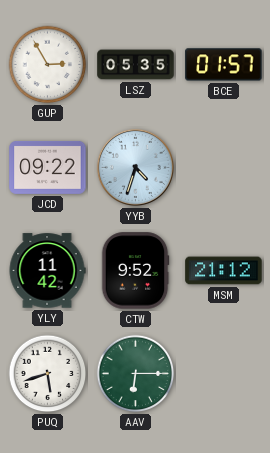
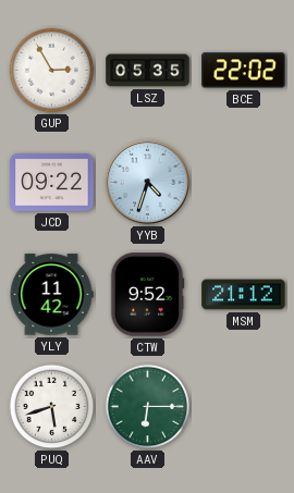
BCE: 01:57 -> 22:02
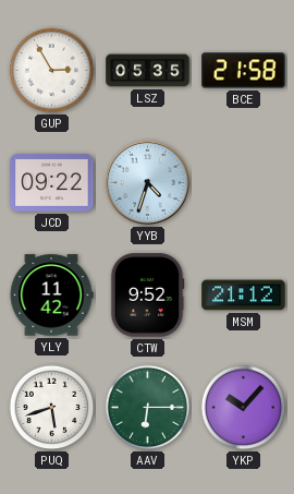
BCE: 22:02 -> 21:58
YKP: none -> 10:07
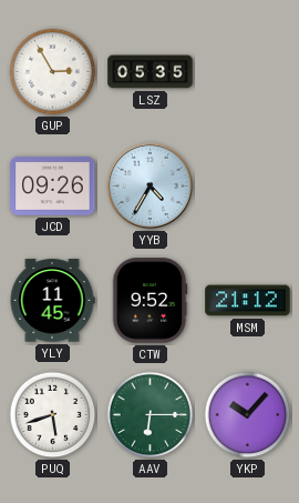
BCE: 21:58 -> none
JCD: 09:22 -> 09:26
YYB: 4:33 -> 4:35
YLY: 11:42 -> 11:45
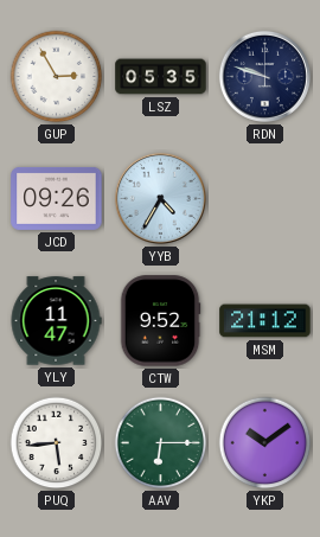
RDN: none -> 9:48
YLY: 11:45 -> 11:47
PUQ: 5:42 -> 5:44
YKP: 10:07 -> 10:09
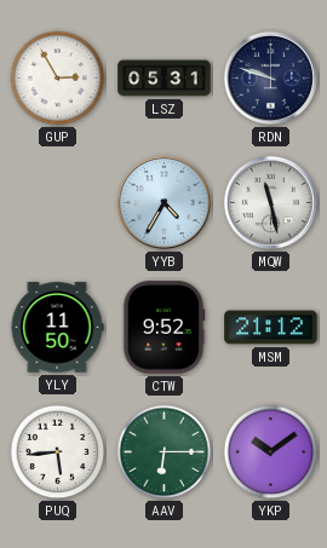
LSZ: 05:35 -> 05:31
JCD: 09:26 -> none
MQW: none -> 11:28
YLY: 11:47 -> 11:50
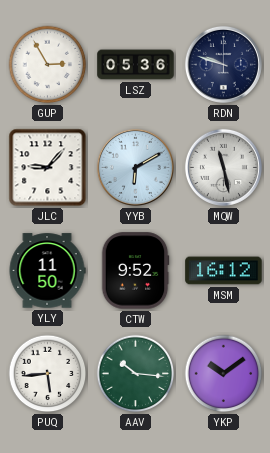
LSZ: 05:31 -> 05:36
JLC: none -> 9:07
YYB: 4:35 -> 6:10
MSM: 21:12 -> 16:12
AAV: 6:15 -> 10:16
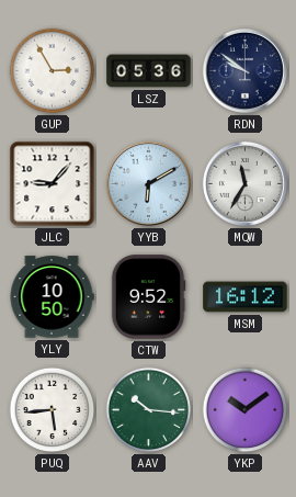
RDN: 9:48 -> 9:51
MQW: 11:28 -> 11:35
YLY: 11:50 -> 10:50
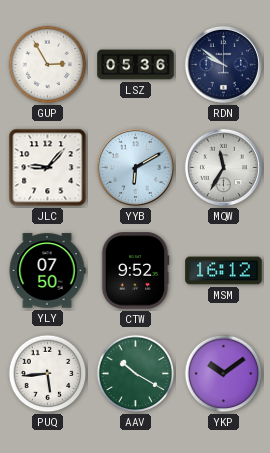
YLY: 10:50 -> 07:50
AAV: 10:16 -> 10:20
